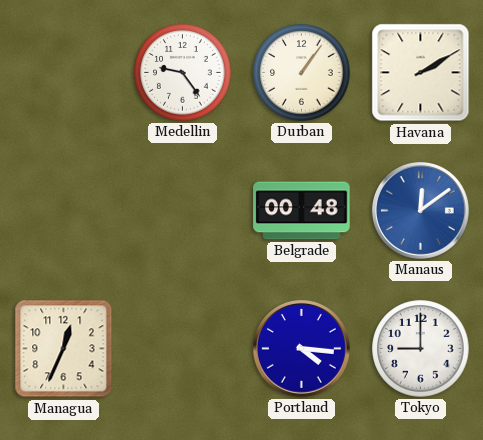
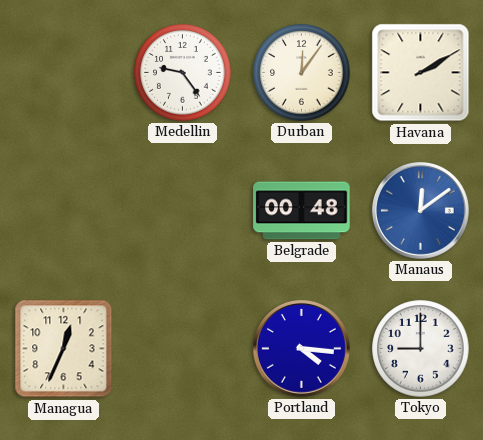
Durban: 1:06 -> 12:06
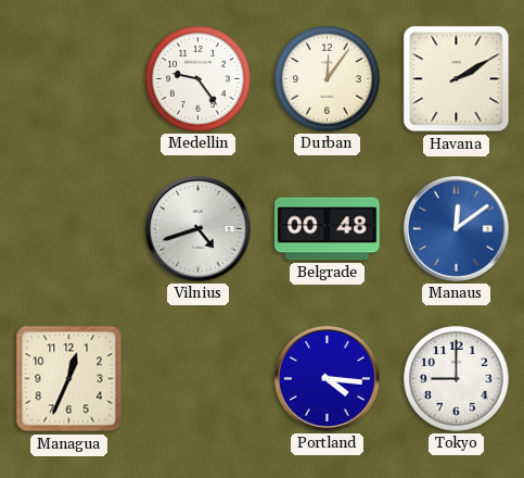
Vilnius: none -> 4:42
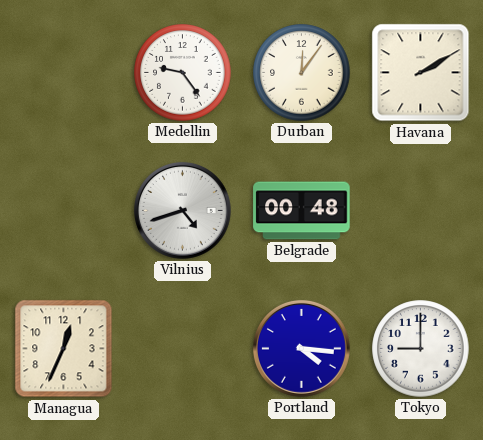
Manaus: 12:09 -> none
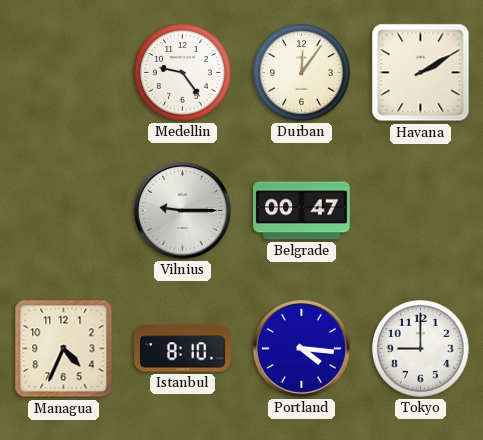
Vilnius: 4:42 -> 9:15
Belgrade: 00:48 -> 00:47
Managua: 12:34 -> 4:34
Istanbul: none -> 8:10
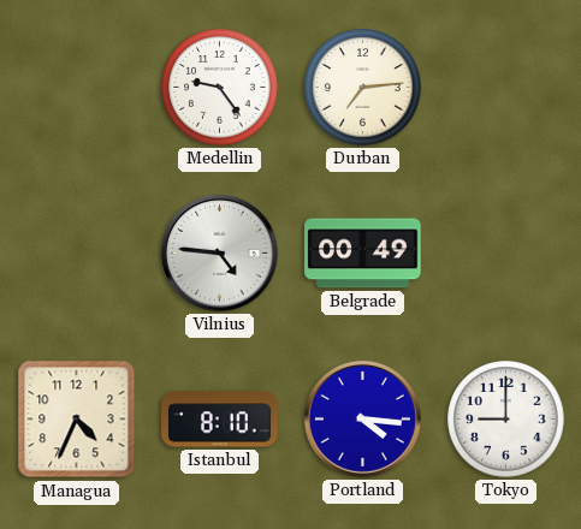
Durban: 12:06 -> 7:14
Havana: 2:10 -> none
Vilnius: 9:15 -> 4:46
Belgrade: 00:47 -> 00:49
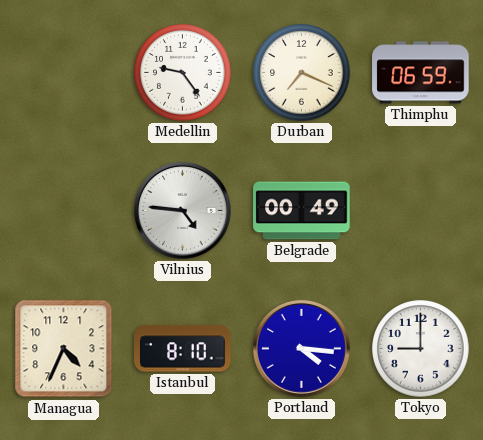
Durban: 7:14 -> 7:19
Thimphu: none -> 06:59
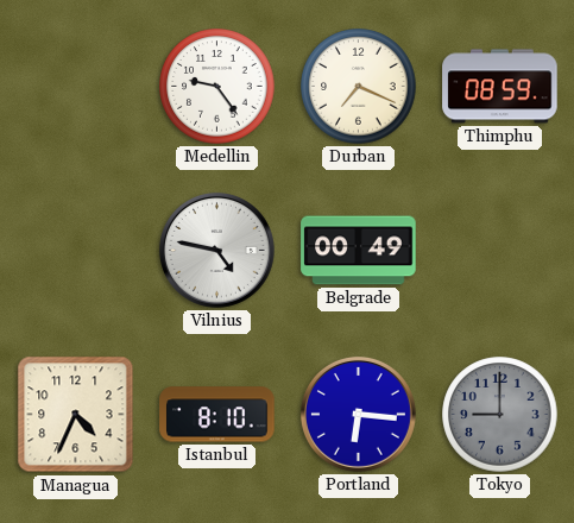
Thimphu: 06:59 -> 08:59
Vilnius: 4:46 -> 4:47
Portland: 4:16 -> 6:16
Tokyo dial: white -> grey
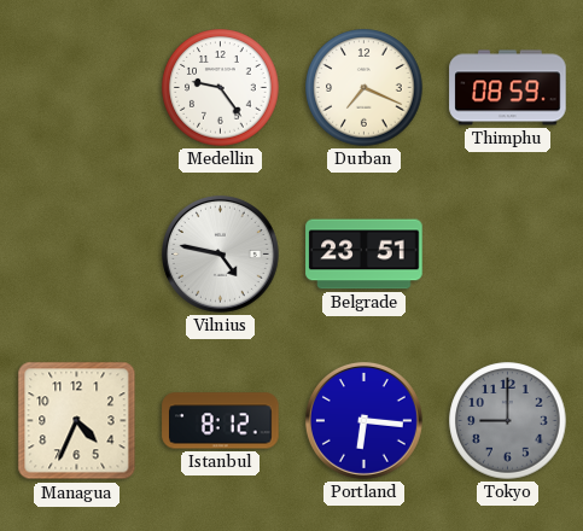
Belgrade: 00:49 -> 23:51
Istanbul: 8:10 -> 8:12
